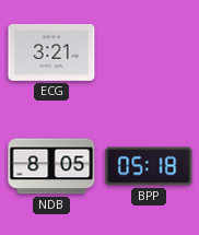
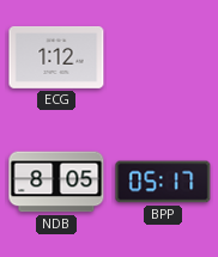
ECG: 3:21 -> 1:12
BPP: 05:18 -> 05:17
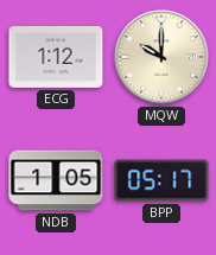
MQW: none -> 10:00
NDB: 8:05 -> 1:05
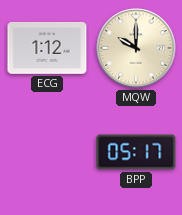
NDB: 1:05 -> none
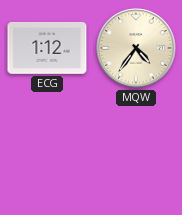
MQW: 10:00 -> 4:36
BPP: 05:17 -> none
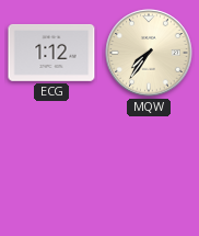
MQW: 4:36 -> 7:36
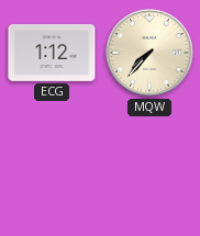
MQW: 7:36 -> 7:37
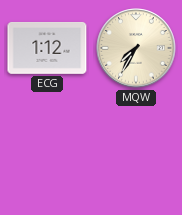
MQW: 7:37 -> 7:35
